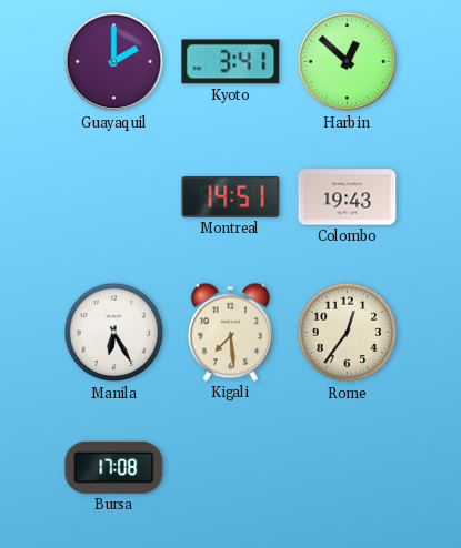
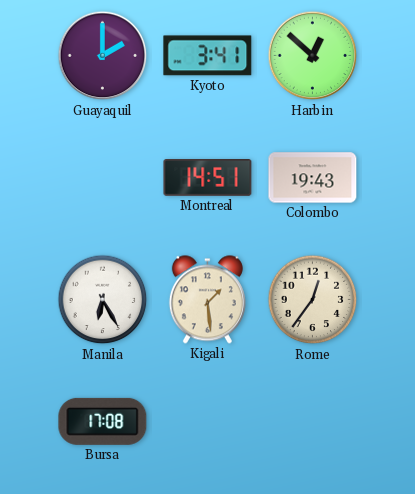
Kigali: 7:29 -> 1:29
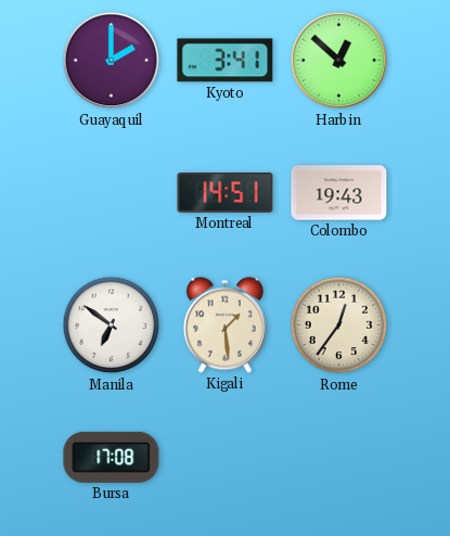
Manila: 6:25 -> 6:51
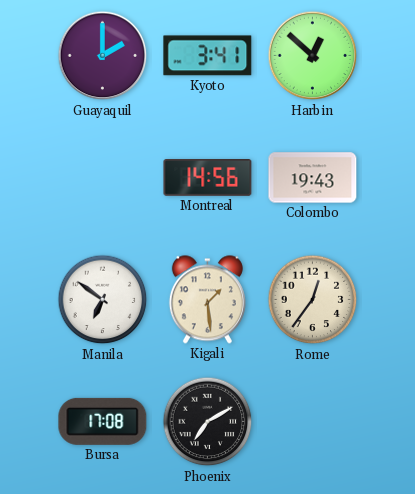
Montreal: 14:51 -> 14:56
Phoenix: none -> 7:10
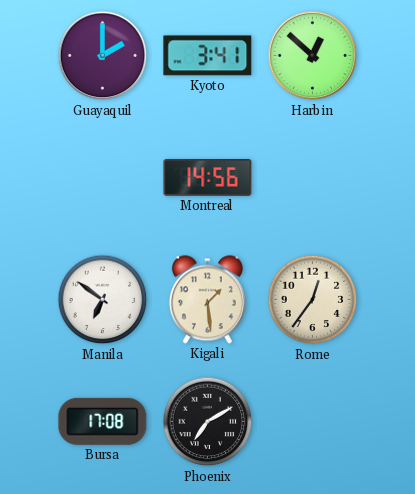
Colombo: 19:43 -> none
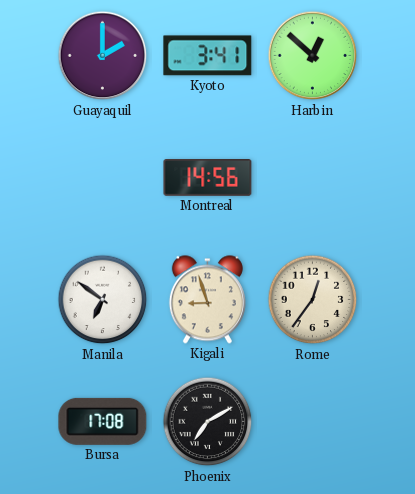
Kigali: 1:29 -> 8:57
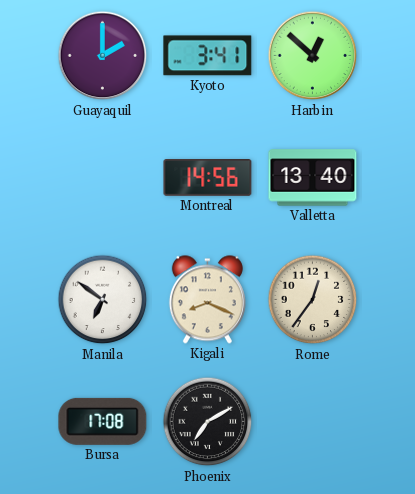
Valletta: none -> 13:40
Kigali: 8:57 -> 8:19
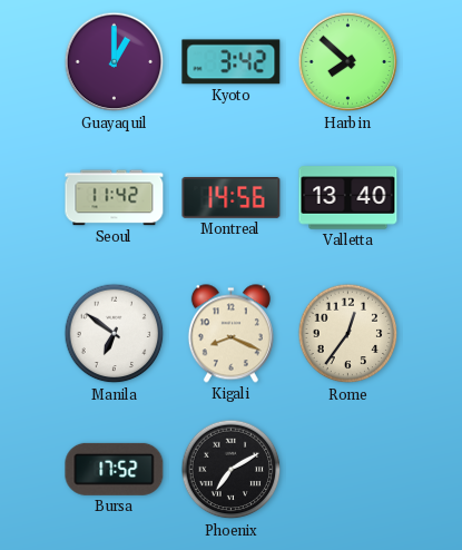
Guayaquil: 2:00 -> 1:00
Kyoto: 3:41 -> 3:42
Harbin: 12:52 -> 7:52
Seoul: none -> 11:42
Bursa: 17:08 -> 17:52
